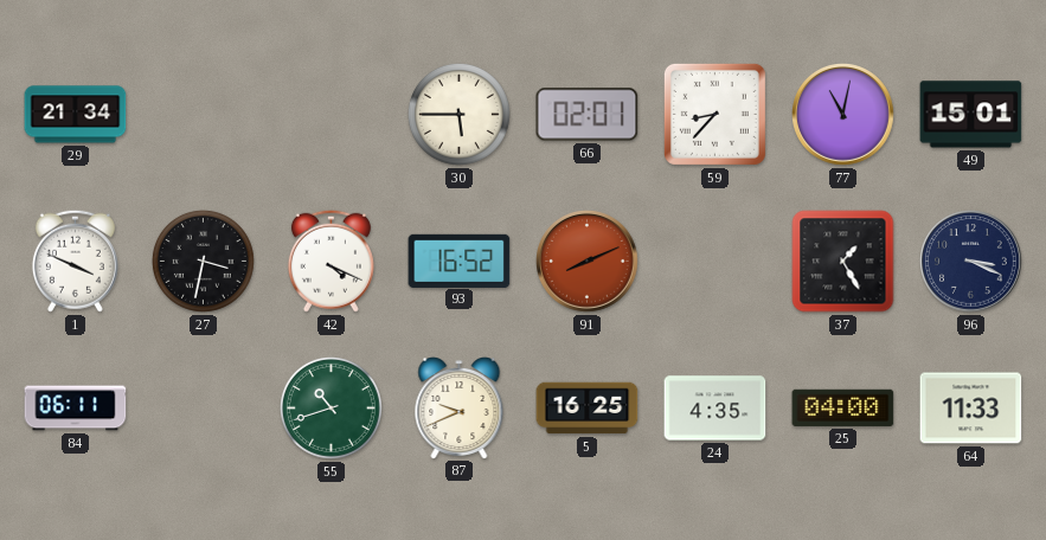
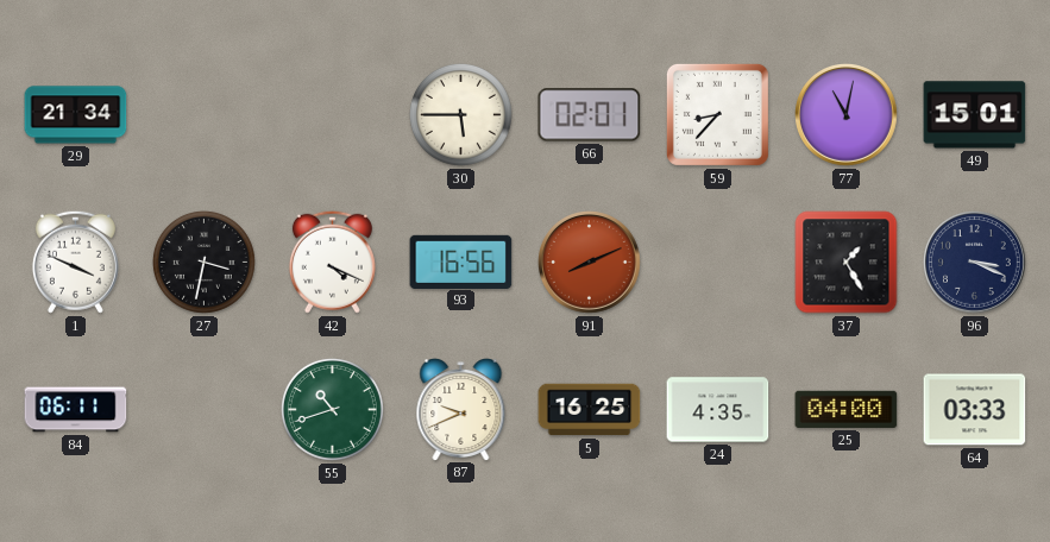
93: 16:52 -> 16:56
64: 11:33 -> 03:33
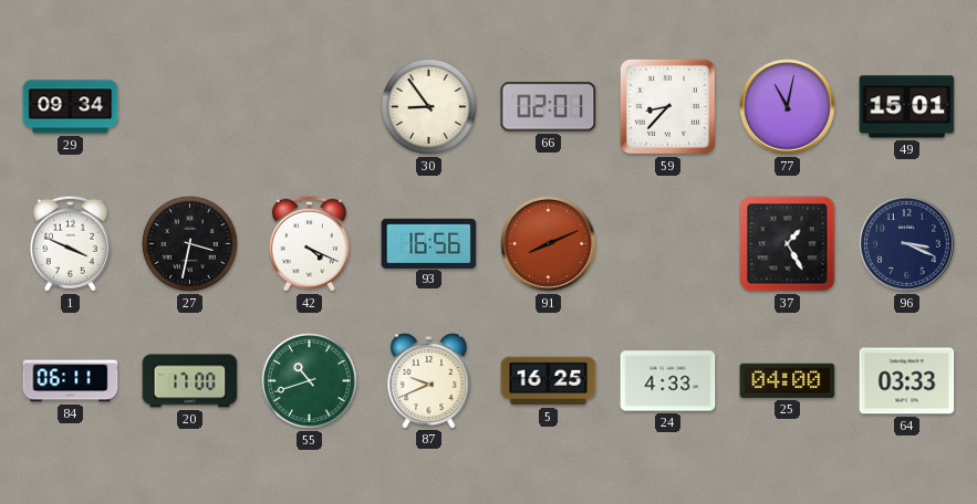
29: 21:34 -> 09:34
30: 5:45 -> 8:54
20: none -> 17:00
24: 4:35 -> 4:33
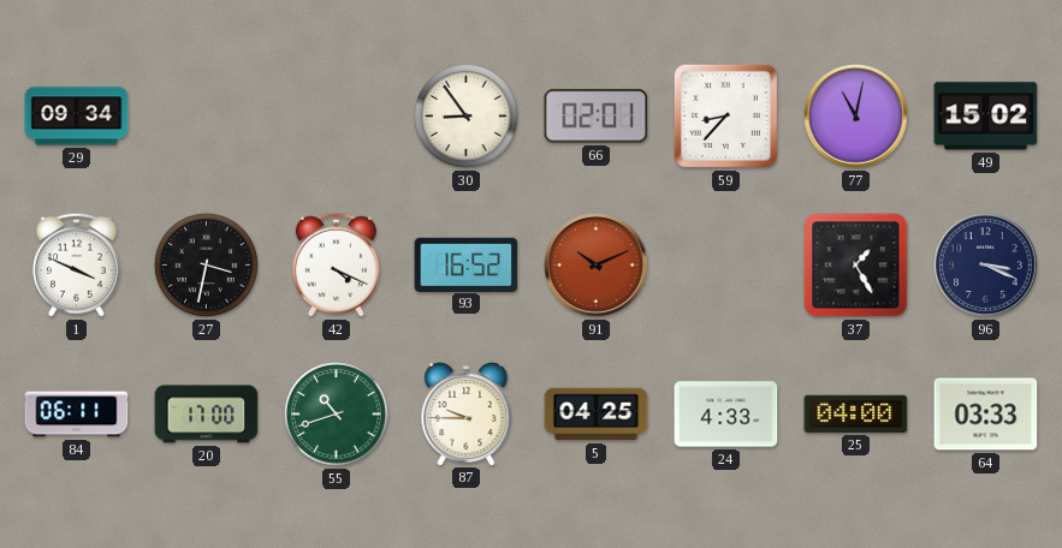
49: 15:01 -> 15:02
93: 16:56 -> 16:52
91: 8:11 -> 10:11
87: 9:41 -> 9:45
5: 16:25 -> 04:25
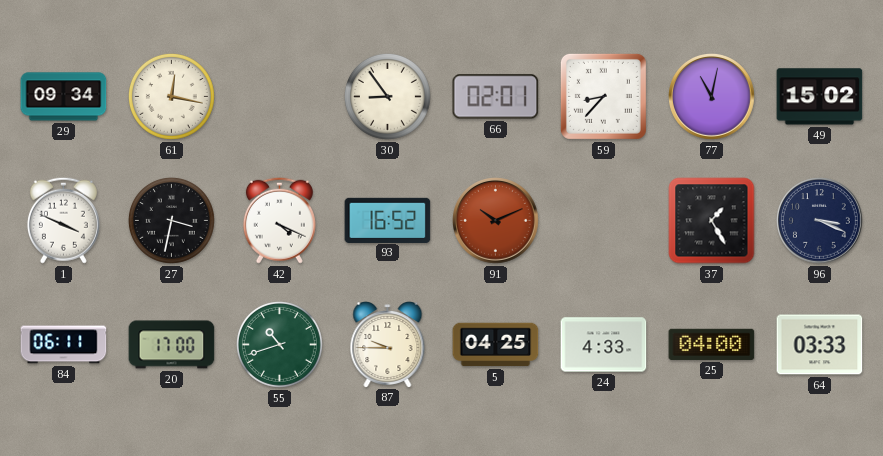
61: none -> 12:17
